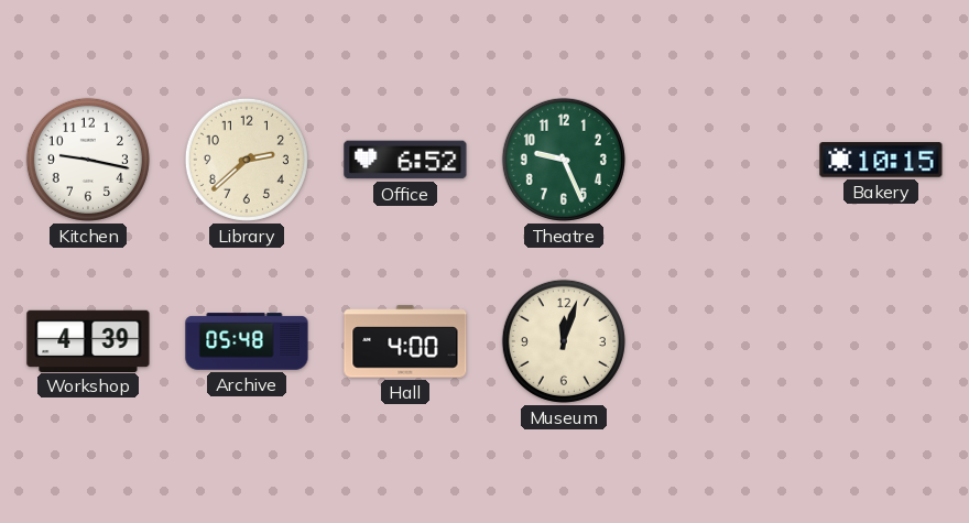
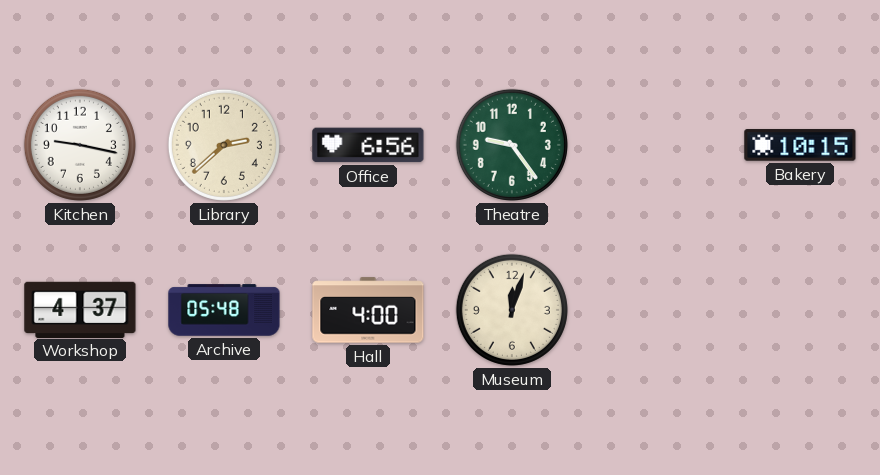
Office: 6:52 -> 6:56
Theatre: 9:26 -> 9:24
Workshop: 4:39 -> 4:37
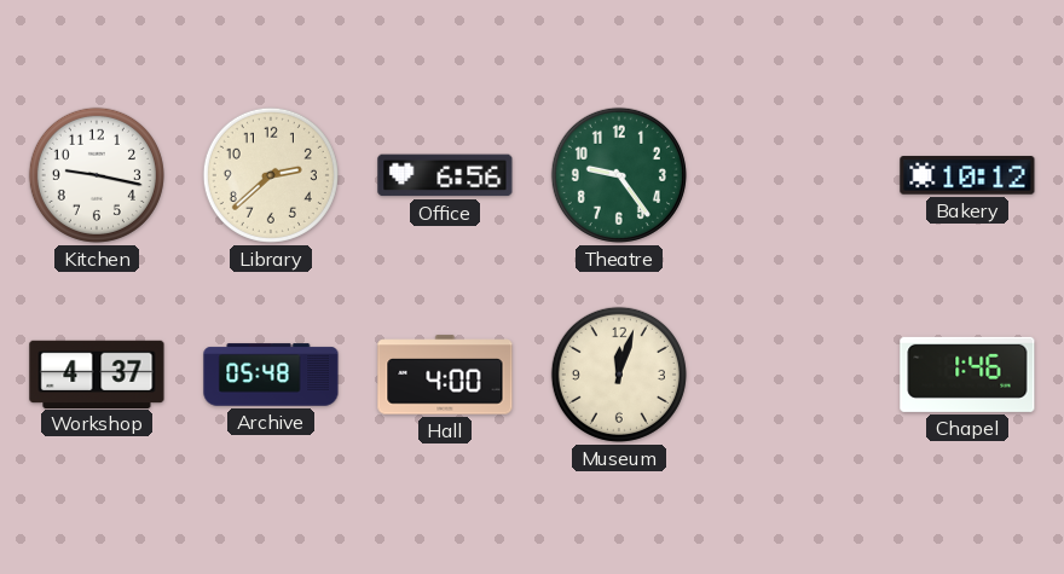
Bakery: 10:15 -> 10:12
Chapel: none -> 1:46
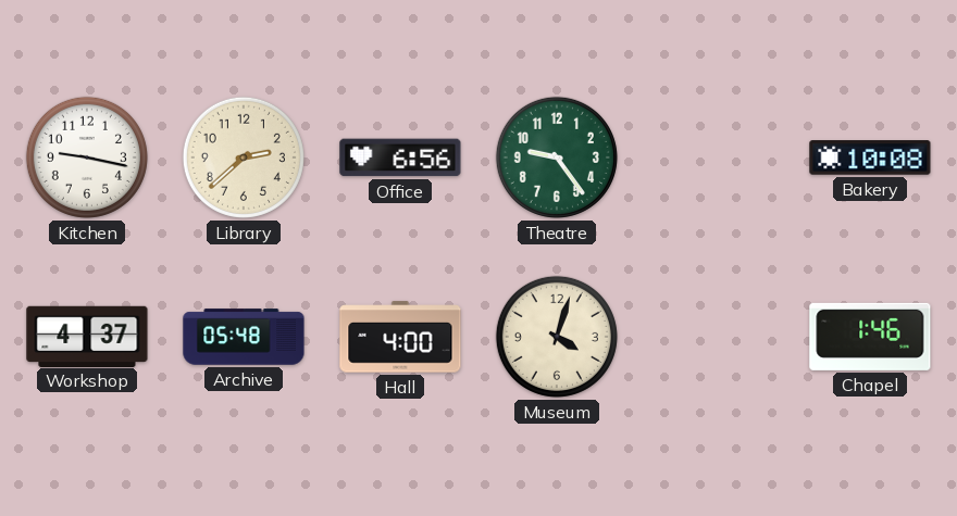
Bakery: 10:12 -> 10:08
Museum: 12:03 -> 4:03
